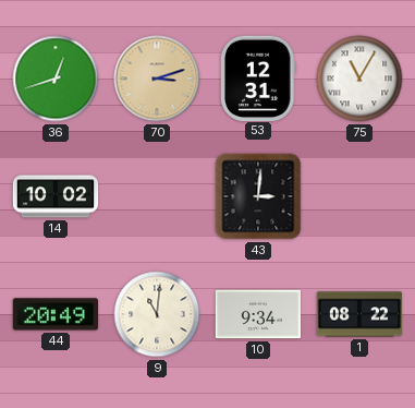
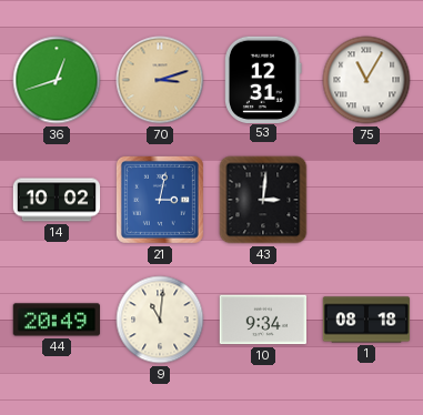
21: none -> 3:02
1: 08:22 -> 08:18
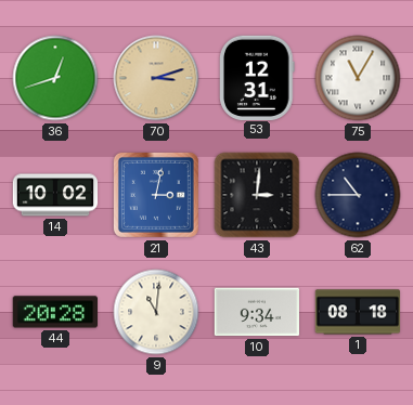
62: none -> 10:45
44: 20:49 -> 20:28
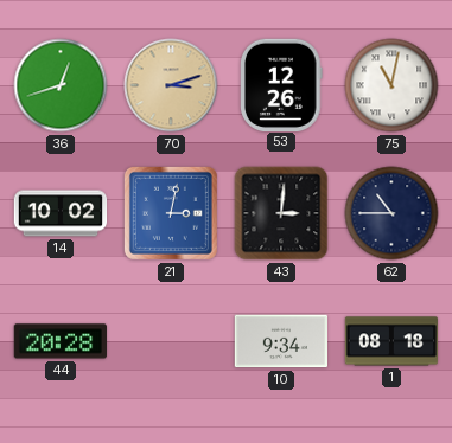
53: 12:31 -> 12:26
75: 11:05 -> 11:02
9: 11:01 -> none
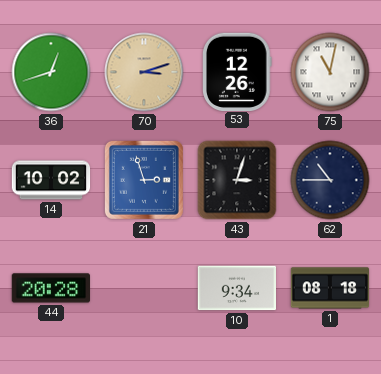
21: 3:02 -> 2:57
43: 3:01 -> 3:03
